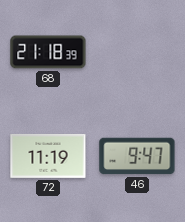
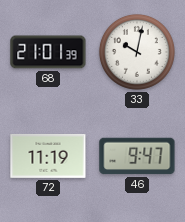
68: 21:18 -> 21:01
33: none -> 10:02
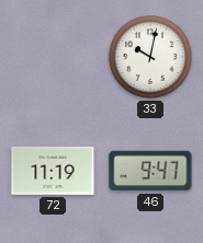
68: 21:01 -> none
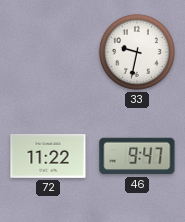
33: 10:02 -> 9:32
72: 11:19 -> 11:22
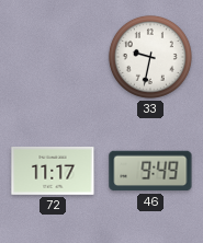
72: 11:22 -> 11:17
46: 9:47 -> 9:49
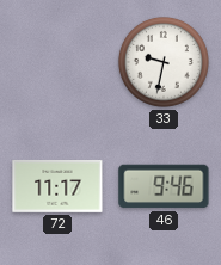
46: 9:49 -> 9:46
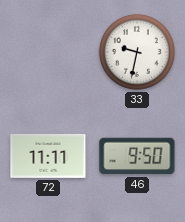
72: 11:17 -> 11:11
46: 9:46 -> 9:50
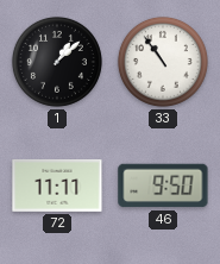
1: none -> 1:08
33: 9:32 -> 10:54
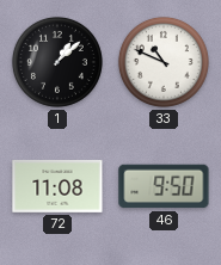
33: 10:54 -> 10:49
72: 11:11 -> 11:08
